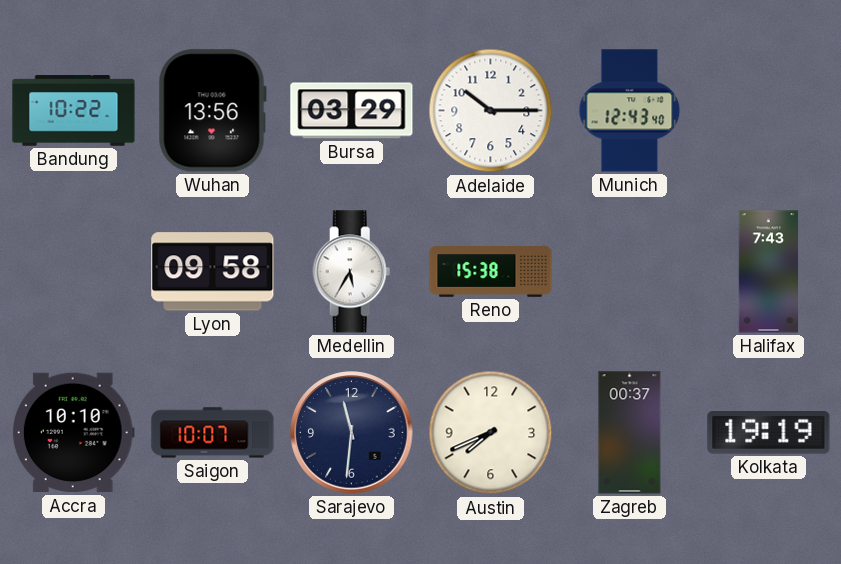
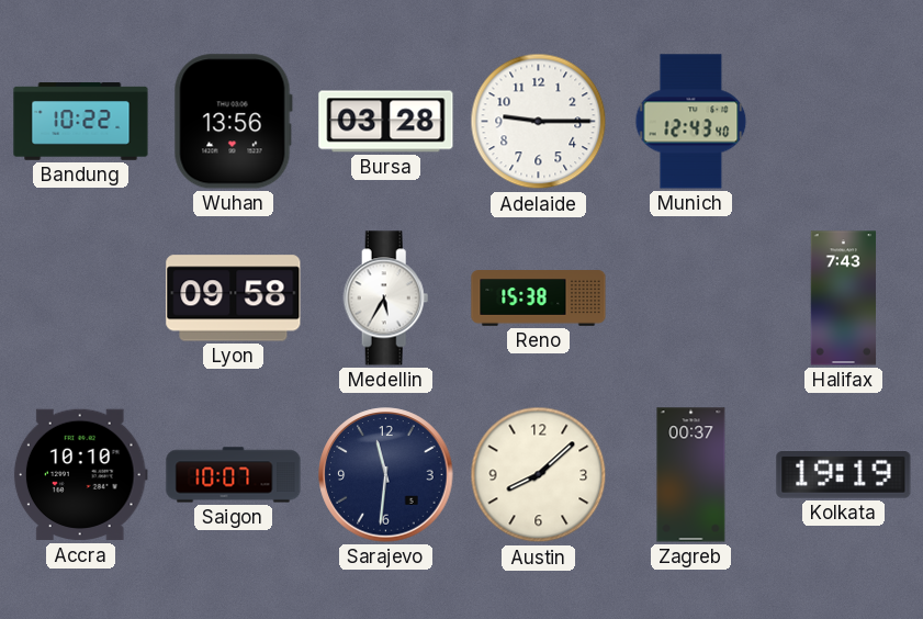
Bursa: 03:29 -> 03:28
Adelaide: 10:15 -> 9:15
Austin: 7:41 -> 8:08
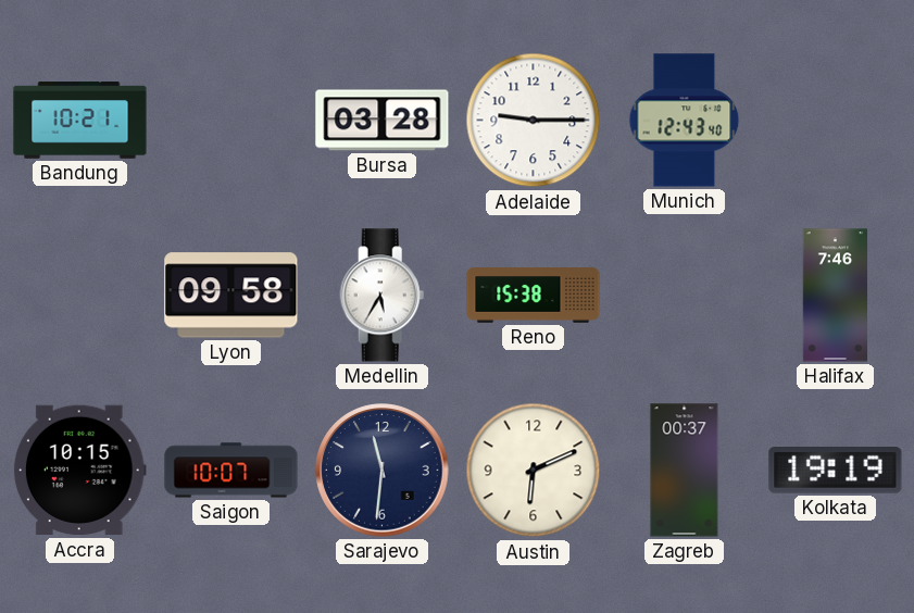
Bandung: 10:22 -> 10:21
Wuhan: 13:56 -> none
Halifax: 7:43 -> 7:46
Accra: 10:10 -> 10:15
Austin: 8:08 -> 6:11
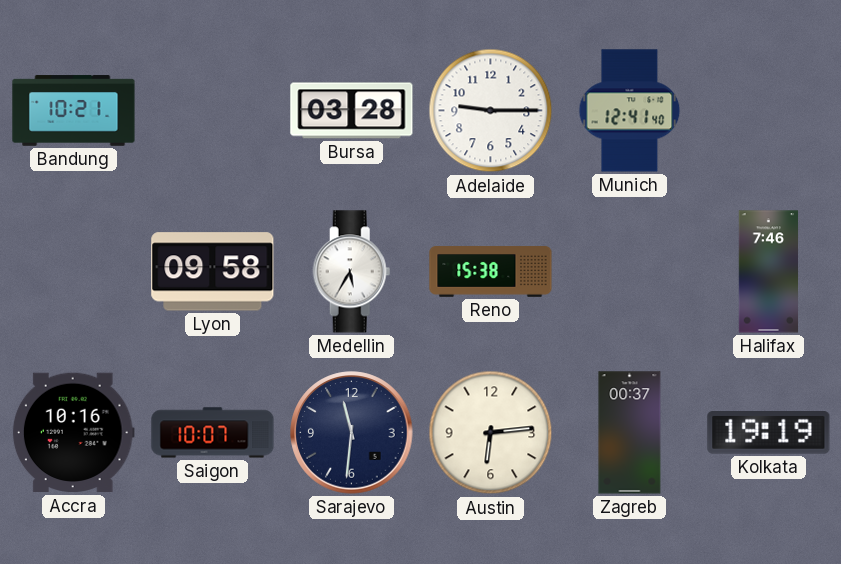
Munich: 12:43 -> 12:41
Accra: 10:15 -> 10:16
Austin: 6:11 -> 6:14
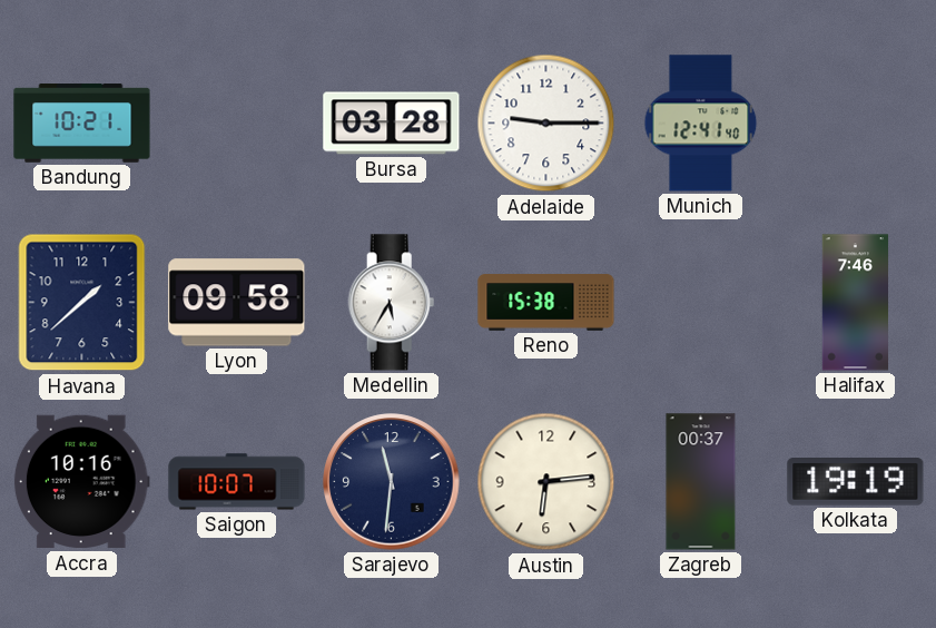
Havana: none -> 1:38
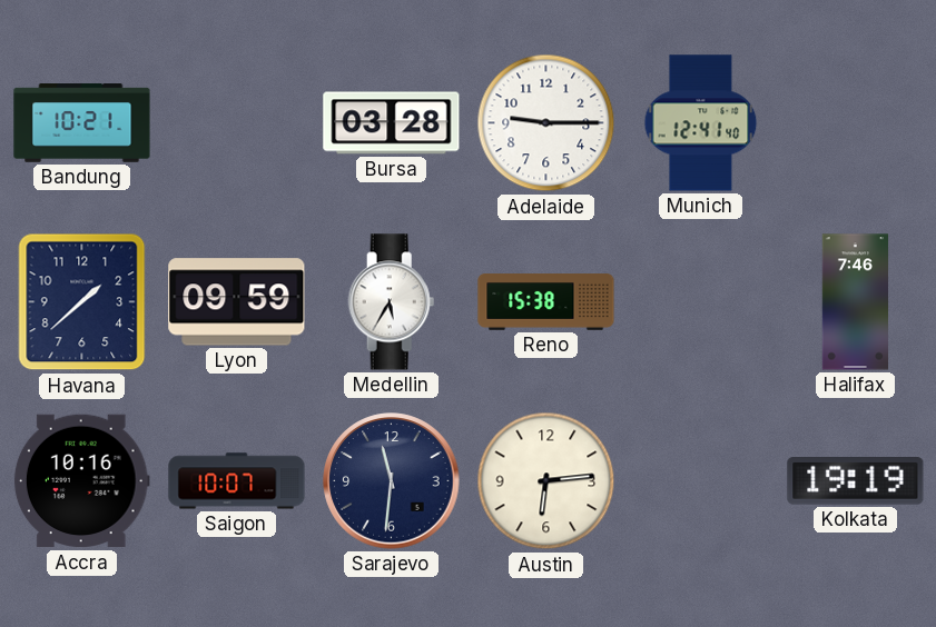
Lyon: 09:58 -> 09:59
Zagreb: 00:37 -> none
